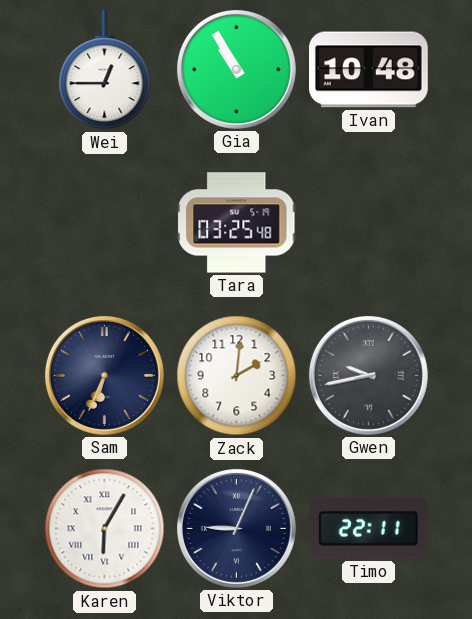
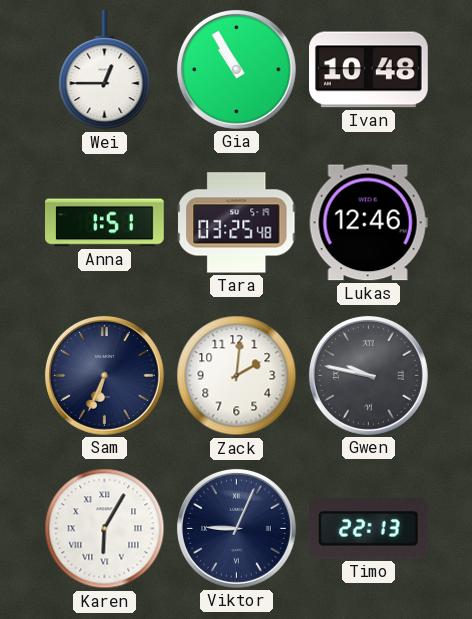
Anna: none -> 1:51
Lukas: none -> 12:46
Gwen: 9:43 -> 9:47
Timo: 22:11 -> 22:13
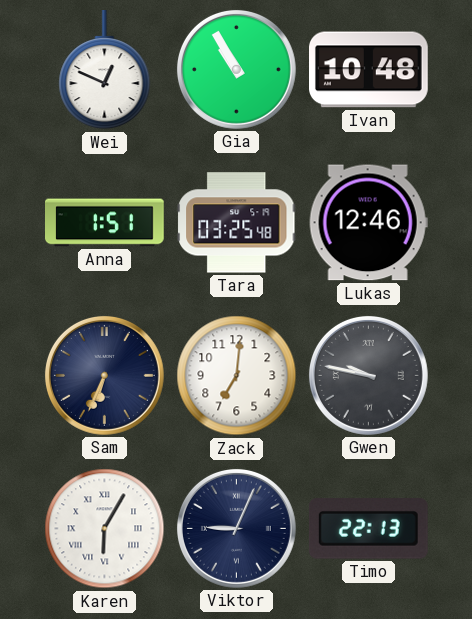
Wei: 12:45 -> 12:49
Zack: 2:01 -> 7:01
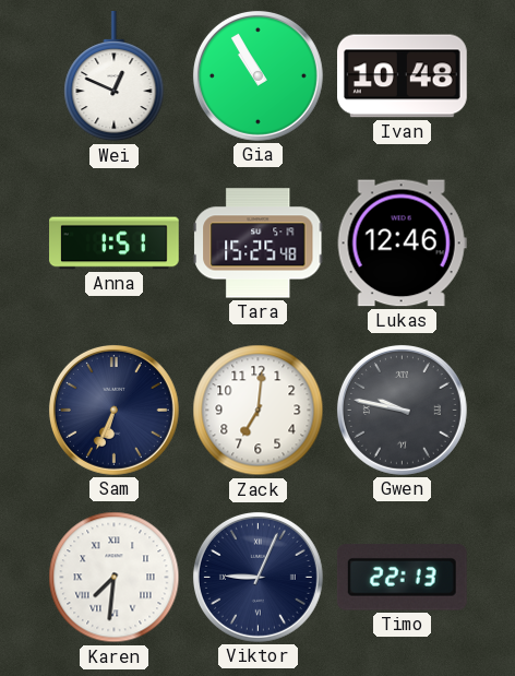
Tara: 03:25 -> 15:25
Karen: 6:05 -> 7:31
